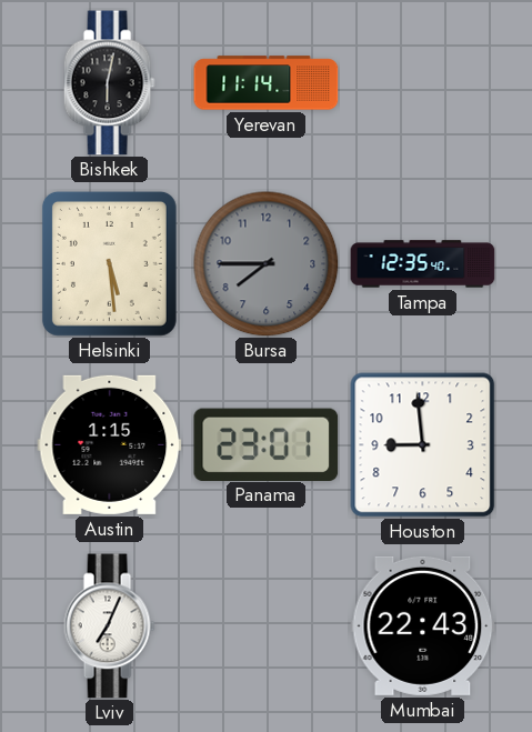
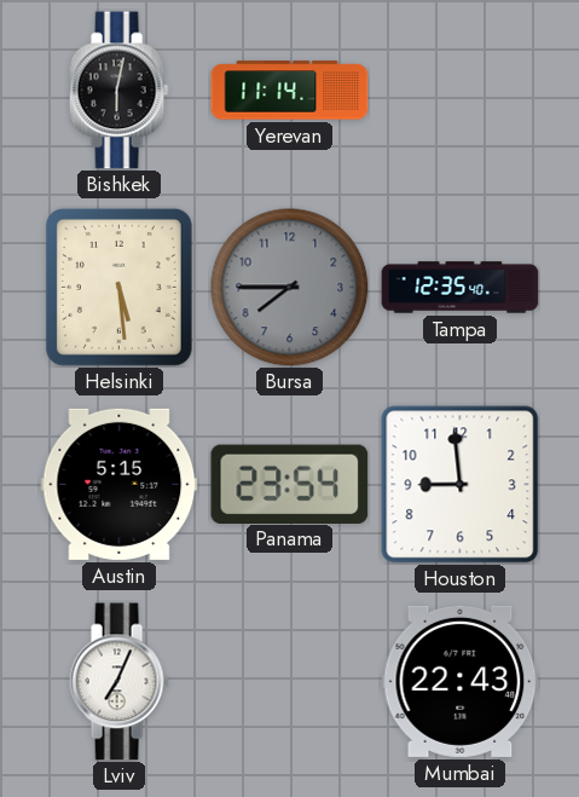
Austin: 1:15 -> 5:15
Panama: 23:01 -> 23:54
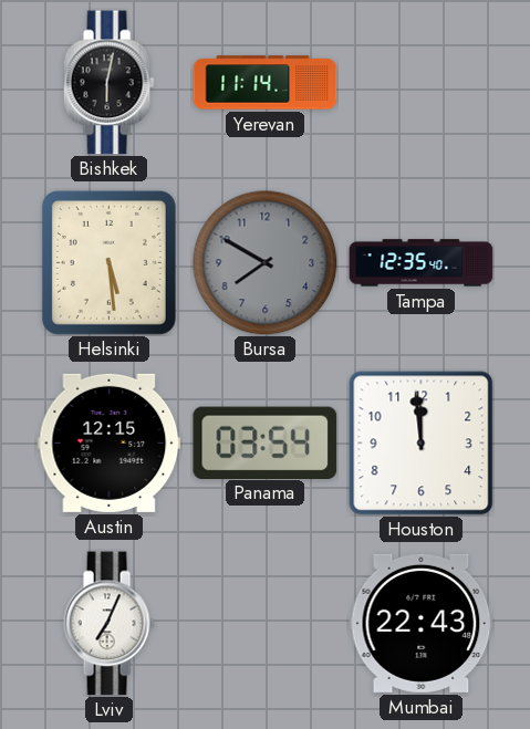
Bursa: 7:45 -> 7:50
Austin: 5:15 -> 12:15
Panama: 23:54 -> 03:54
Houston: 8:59 -> 11:59
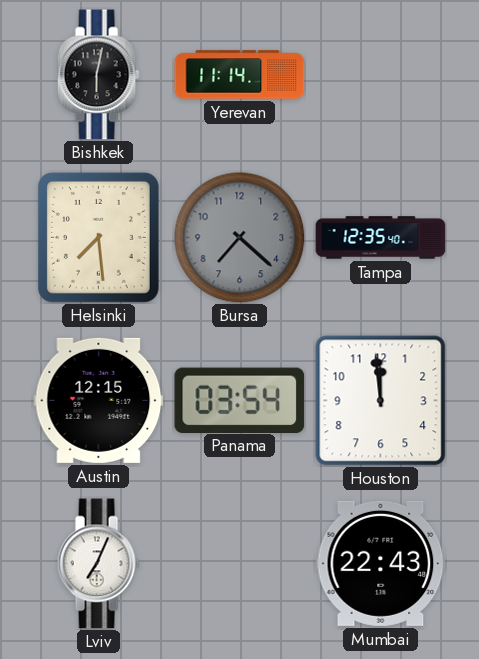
Helsinki: 5:29 -> 7:29
Bursa: 7:50 -> 7:22
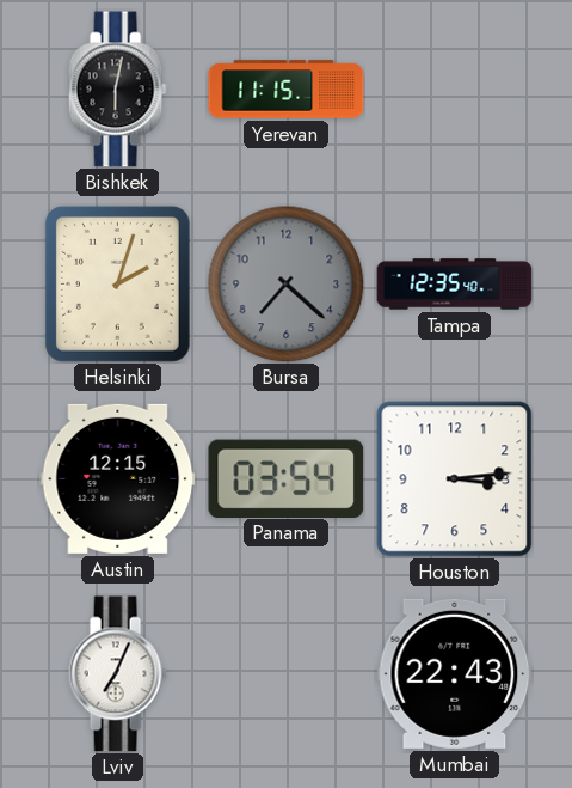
Yerevan: 11:14 -> 11:15
Helsinki: 7:29 -> 2:03
Houston: 11:59 -> 3:14
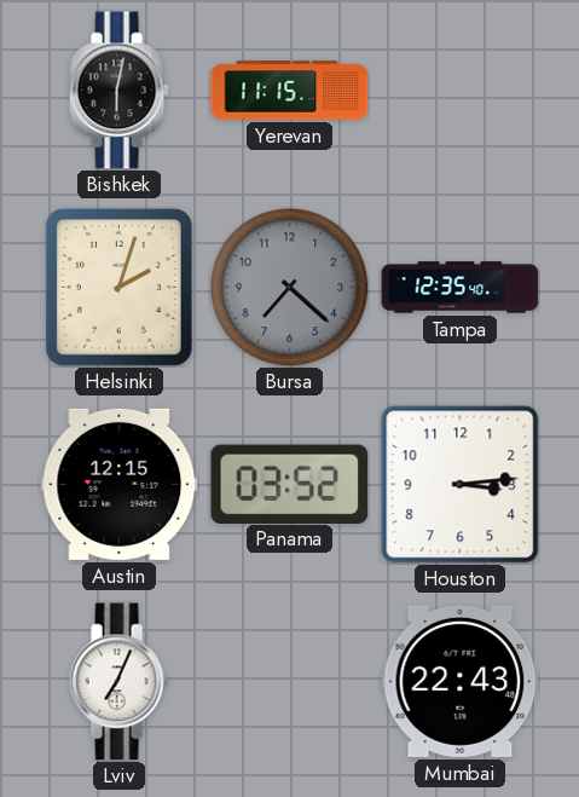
Panama: 03:54 -> 03:52
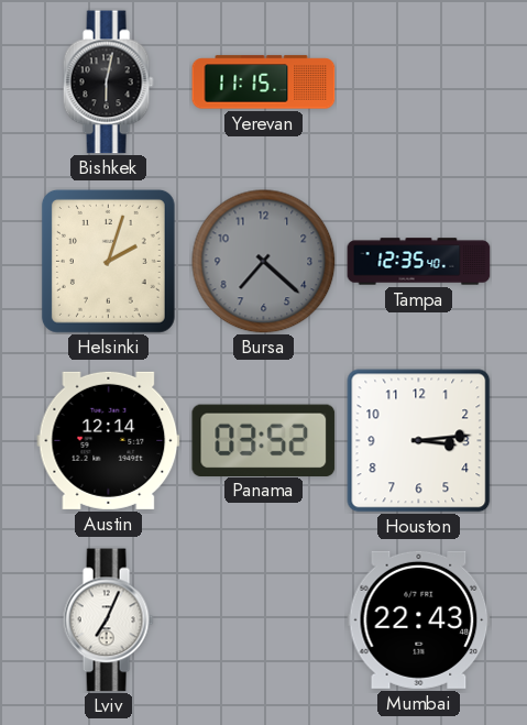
Austin: 12:15 -> 12:14
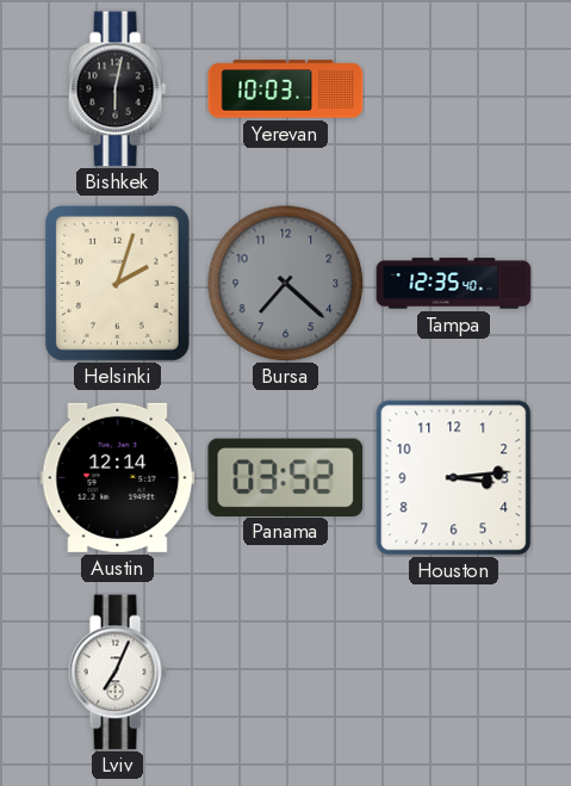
Yerevan: 11:15 -> 10:03
Mumbai: 22:43 -> none
